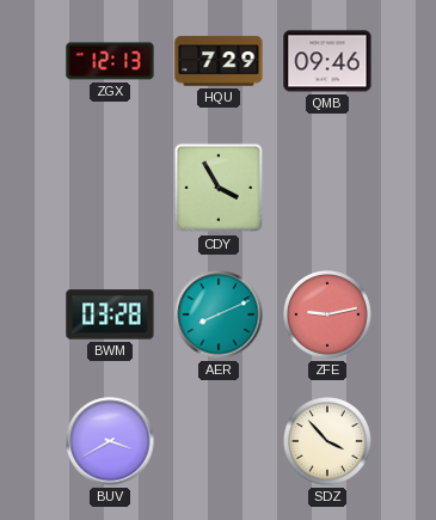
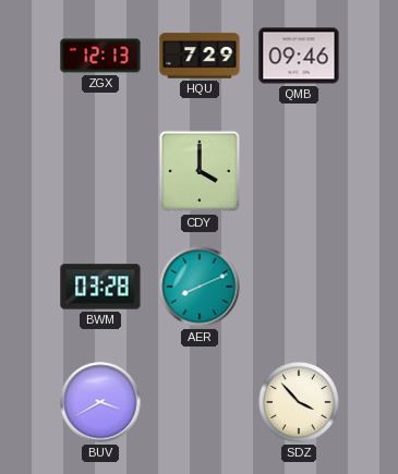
CDY: 3:55 -> 4:00
ZFE: 9:13 -> none
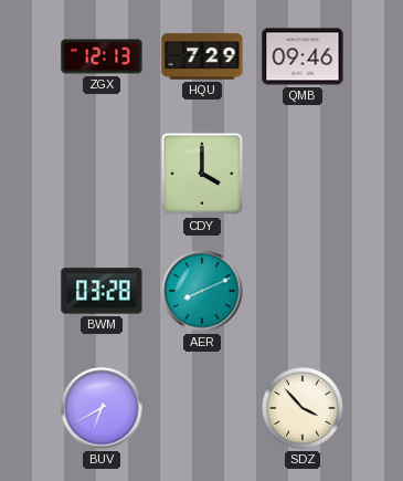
BUV: 3:40 -> 6:40
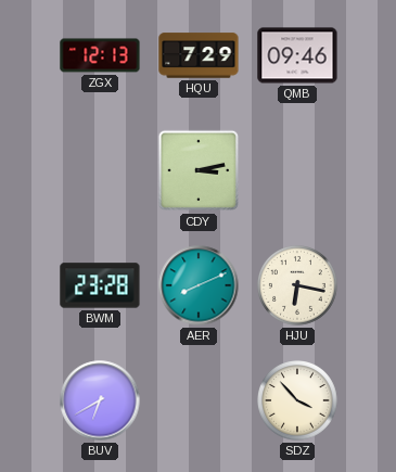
CDY: 4:00 -> 3:13
BWM: 03:28 -> 23:28
HJU: none -> 6:17
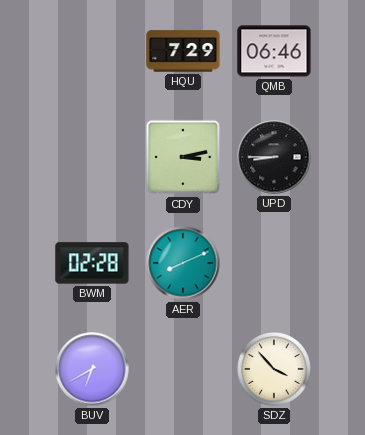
ZGX: 12:13 -> none
QMB: 09:46 -> 06:46
UPD: none -> 8:45
BWM: 23:28 -> 02:28
HJU: 6:17 -> none
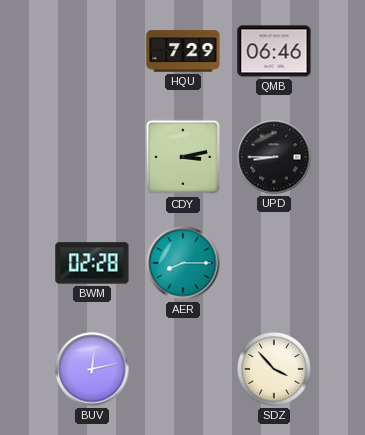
AER: 8:11 -> 8:15
BUV: 6:40 -> 12:13
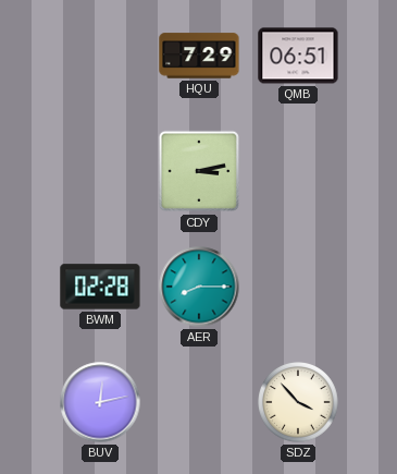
QMB: 06:46 -> 06:51
UPD: 8:45 -> none
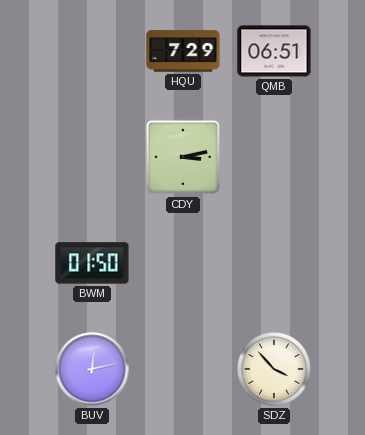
BWM: 02:28 -> 01:50
AER: 8:15 -> none
